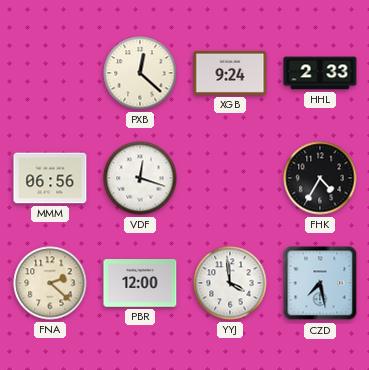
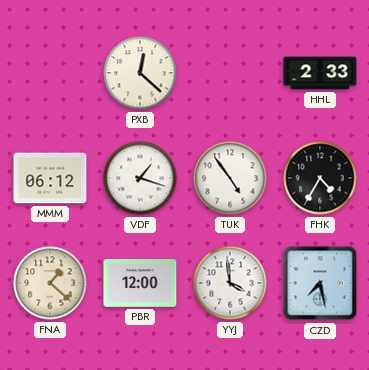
XGB: 9:24 -> none
MMM: 06:56 -> 06:12
VDF: 12:18 -> 1:18
TUK: none -> 4:54
FNA: 2:22 -> 1:22
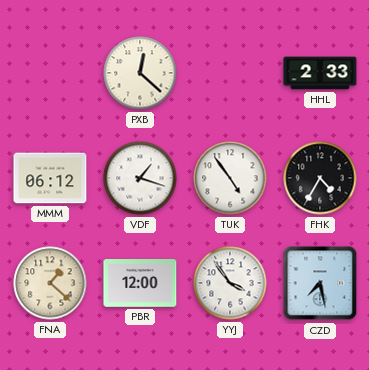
YYJ: 3:59 -> 3:54
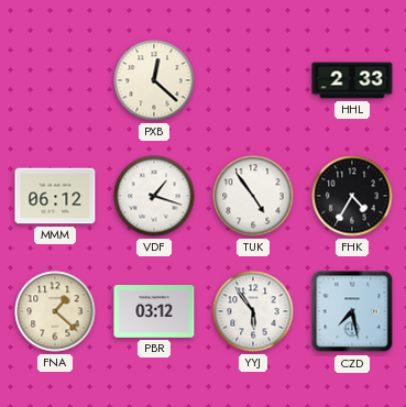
PBR: 12:00 -> 03:12
YYJ: 3:54 -> 5:54
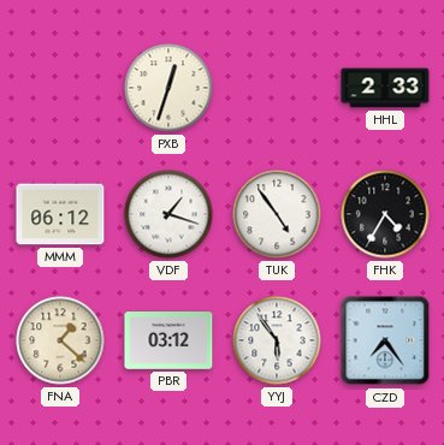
PXB: 12:22 -> 12:33
CZD: 7:28 -> 7:24
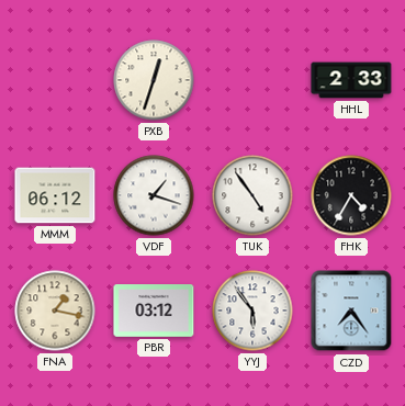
FNA: 1:22 -> 1:17
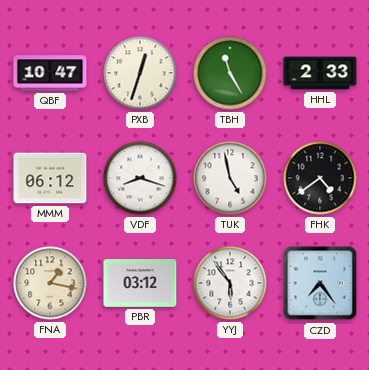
QBF: none -> 10:47
TBH: none -> 11:25
VDF: 1:18 -> 8:18
TUK: 4:54 -> 4:58
FHK: 4:35 -> 4:39
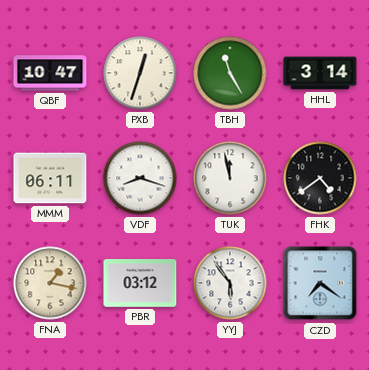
HHL: 2:33 -> 3:14
MMM: 06:12 -> 06:11
TUK: 4:58 -> 11:58
CZD: 7:24 -> 7:21
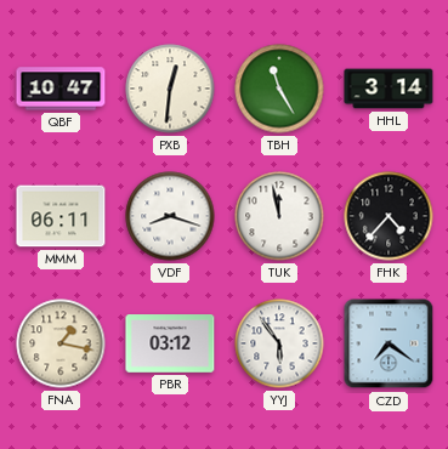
PXB: 12:33 -> 12:31
FHK: 4:39 -> 4:37
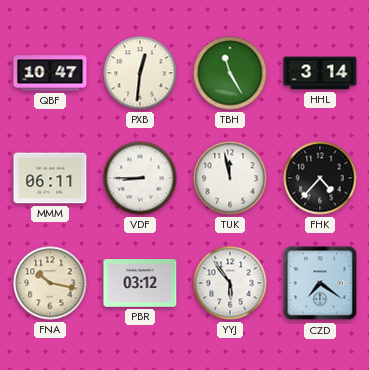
VDF: 8:18 -> 8:45
FNA: 1:17 -> 10:17
